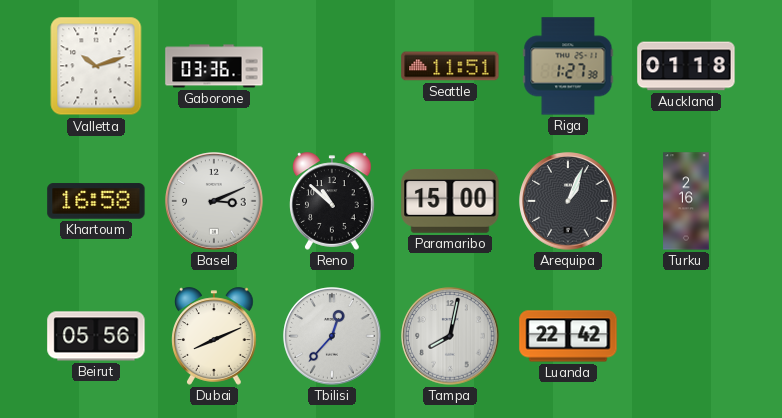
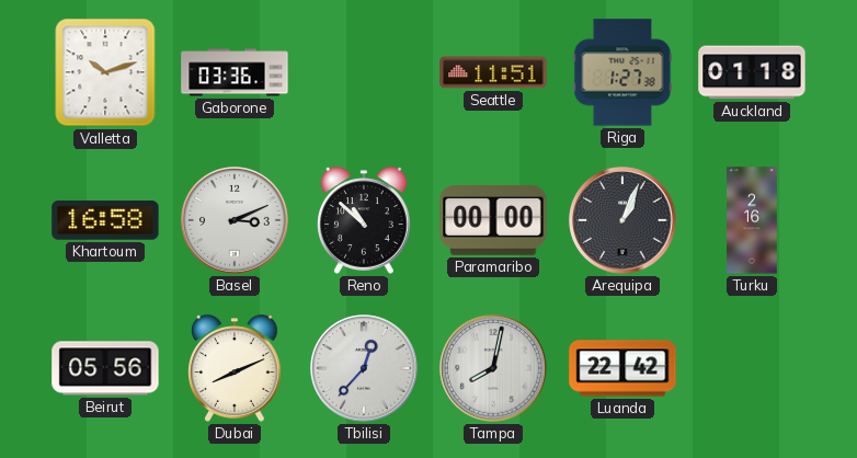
Paramaribo: 15:00 -> 00:00
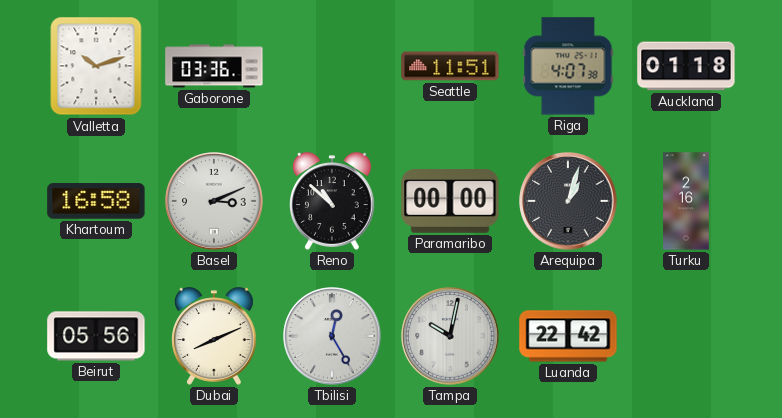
Riga: 1:27 -> 4:07
Arequipa: 1:04 -> 1:03
Tbilisi: 12:37 -> 12:25
Tampa: 8:02 -> 10:02
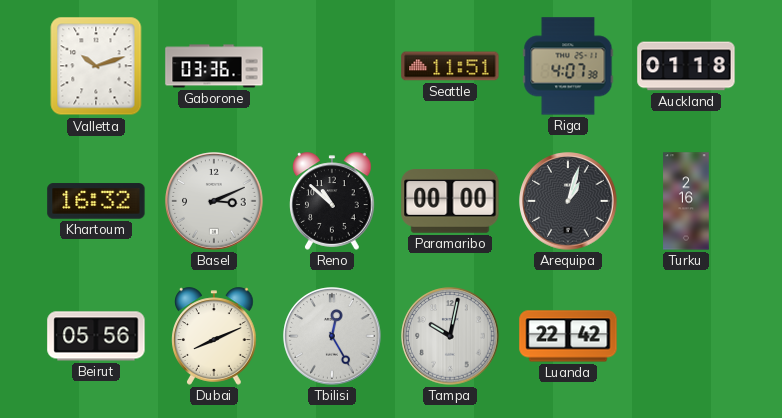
Khartoum: 16:58 -> 16:32
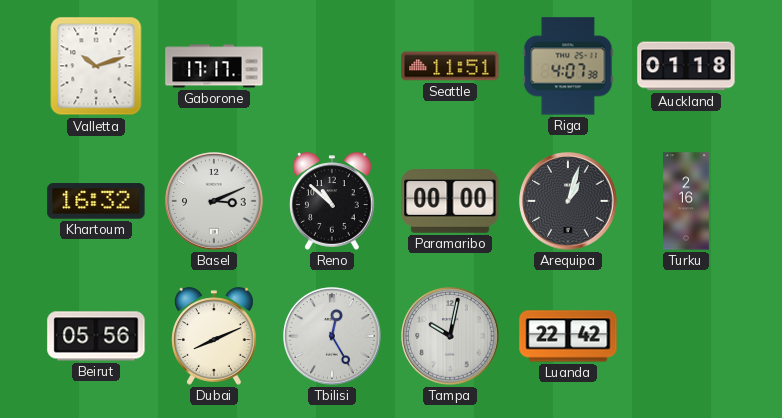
Gaborone: 03:36 -> 17:17
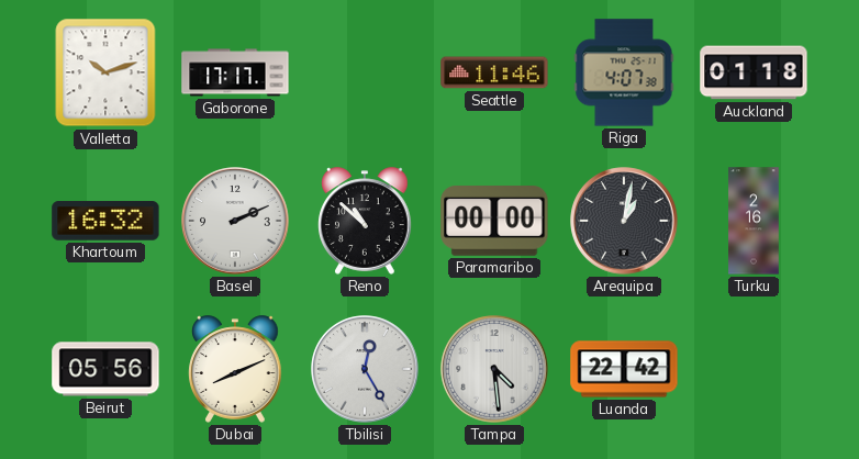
Seattle: 11:51 -> 11:46
Basel: 3:11 -> 2:11
Arequipa: 1:03 -> 1:02
Tampa: 10:02 -> 4:29
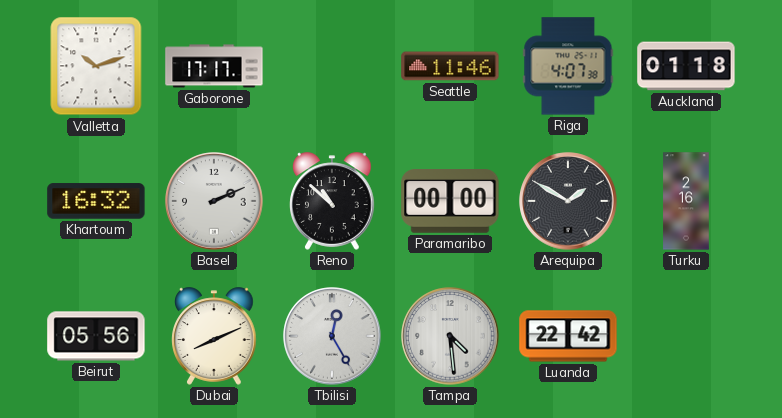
Arequipa: 1:02 -> 1:50
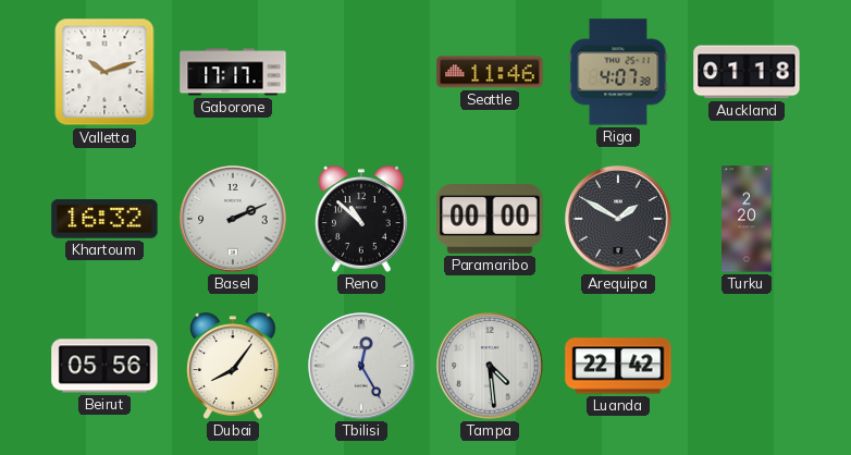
Turku: 2:16 -> 2:20
Dubai: 8:11 -> 8:06
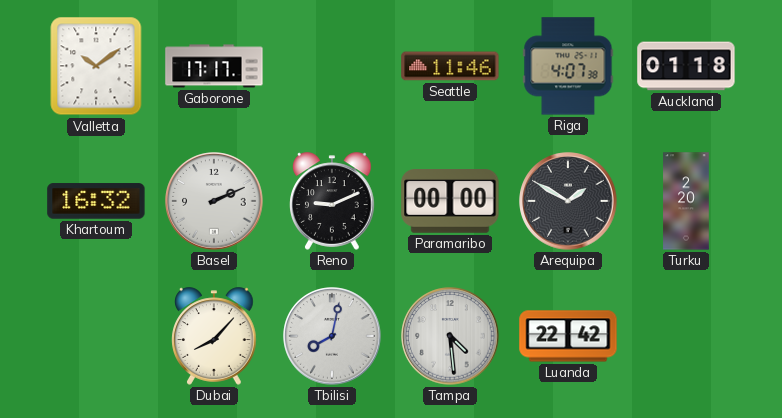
Valletta: 10:12 -> 10:09
Reno: 10:52 -> 9:11
Beirut: 05:56 -> none
Dubai: 8:06 -> 8:07
Tbilisi: 12:25 -> 8:02
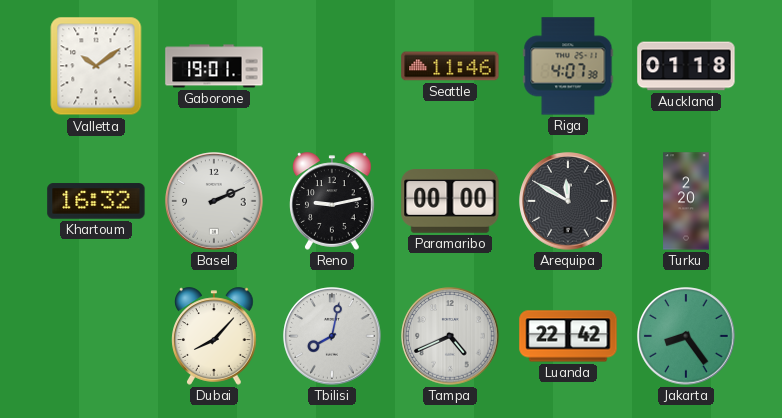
Gaborone: 17:17 -> 19:01
Reno: 9:11 -> 9:13
Arequipa: 1:50 -> 11:50
Tampa: 4:29 -> 4:41
Jakarta: none -> 8:24
